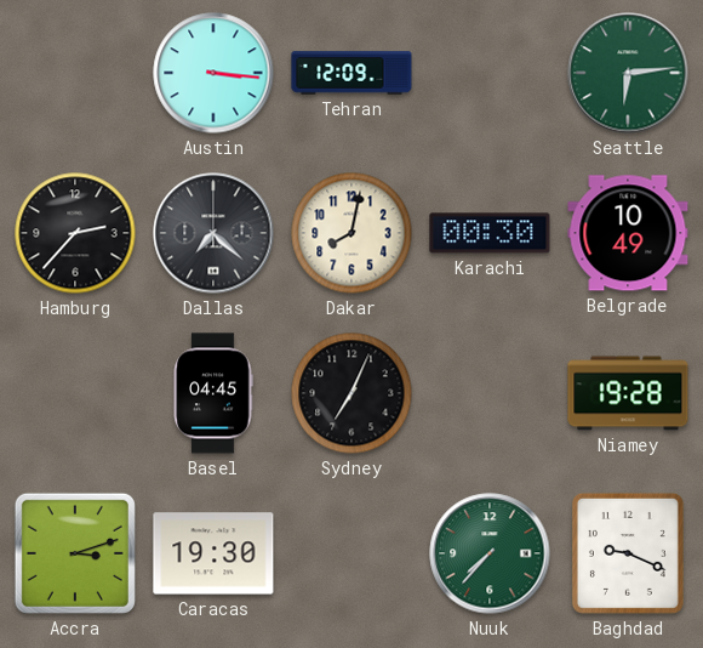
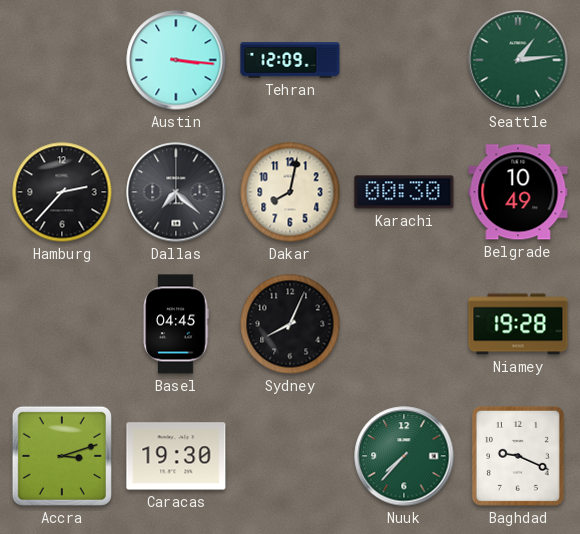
Seattle: 6:14 -> 1:14
Sydney: 7:04 -> 8:04
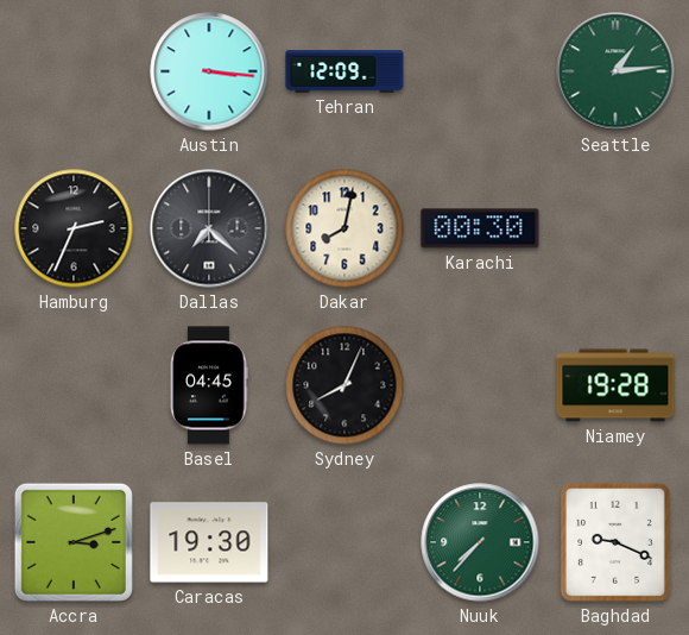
Hamburg: 2:37 -> 2:34
Belgrade: 10:49 -> none
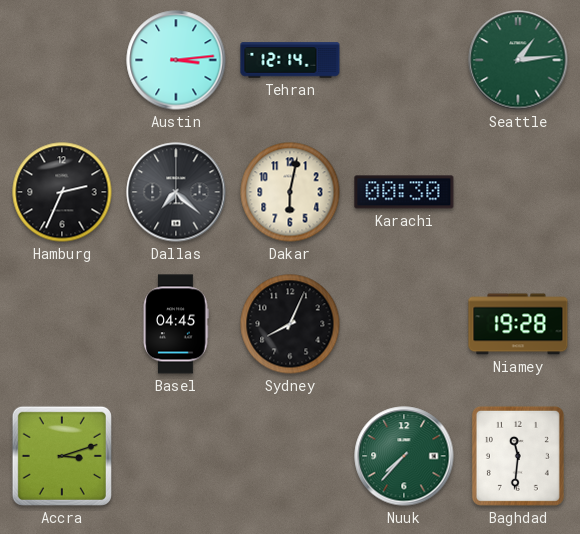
Austin: 3:16 -> 3:14
Tehran: 12:09 -> 12:14
Dakar: 8:02 -> 6:02
Caracas: 19:30 -> none
Baghdad: 9:19 -> 11:31
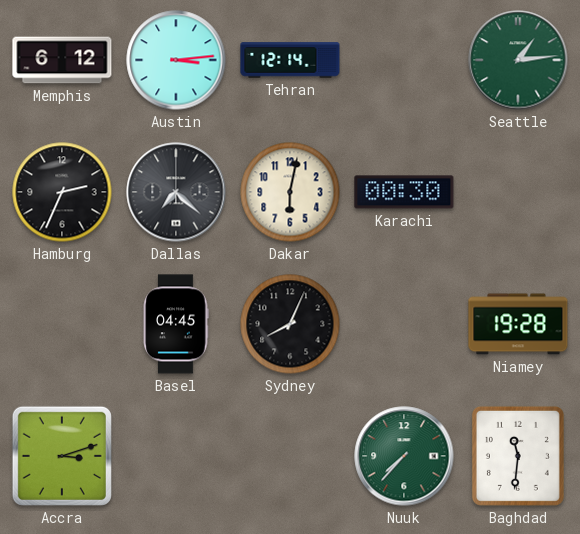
Memphis: none -> 6:12
